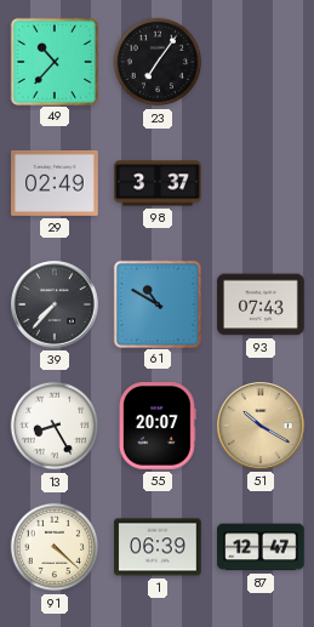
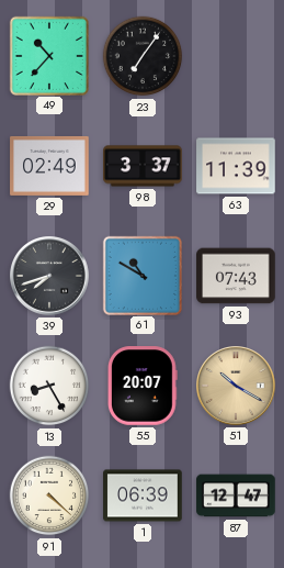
63: none -> 11:39
39: 7:37 -> 7:42
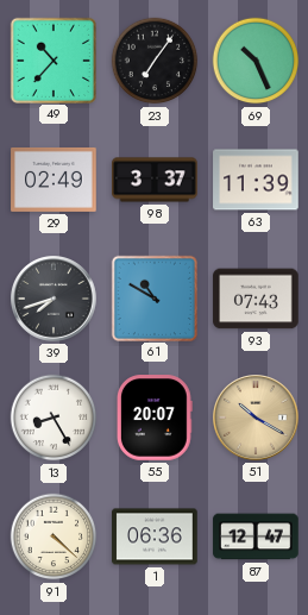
69: none -> 10:26
1: 06:39 -> 06:36
